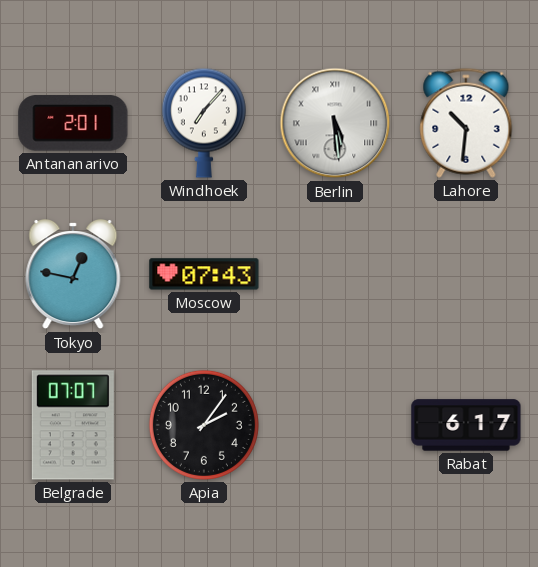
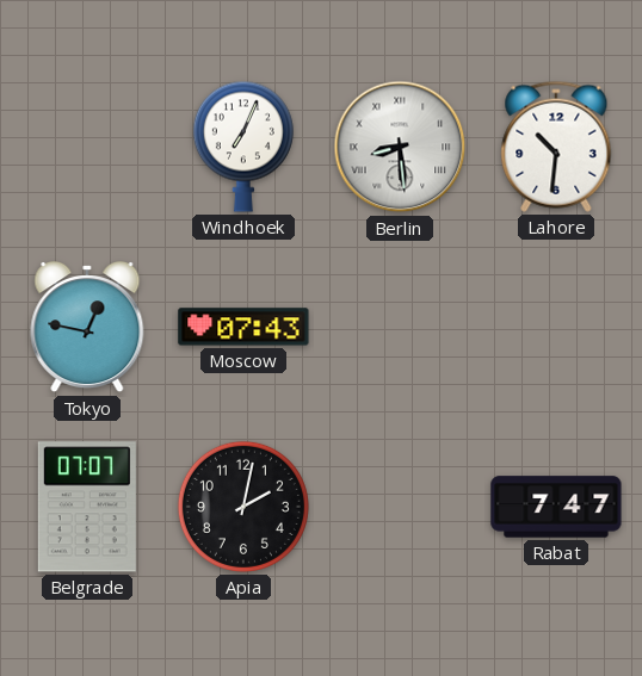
Antananarivo: 2:01 -> none
Windhoek: 7:07 -> 7:04
Berlin: 5:29 -> 8:29
Apia: 2:06 -> 2:02
Rabat: 6:17 -> 7:47
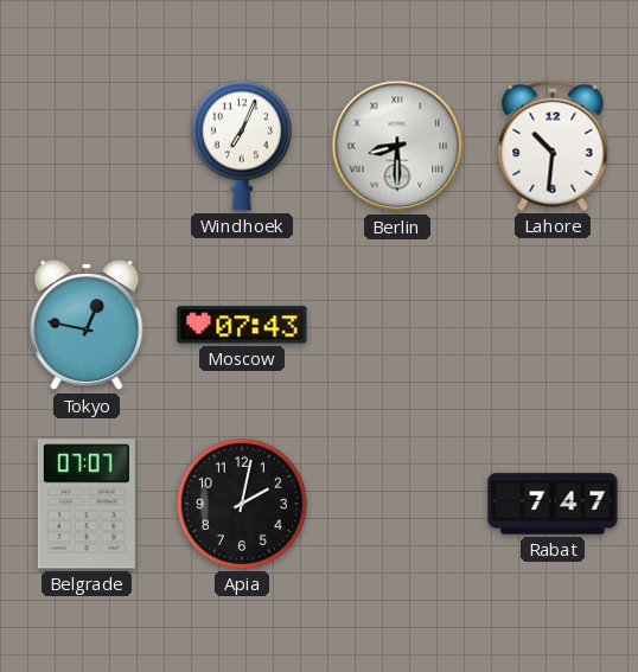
Berlin: 8:29 -> 8:30
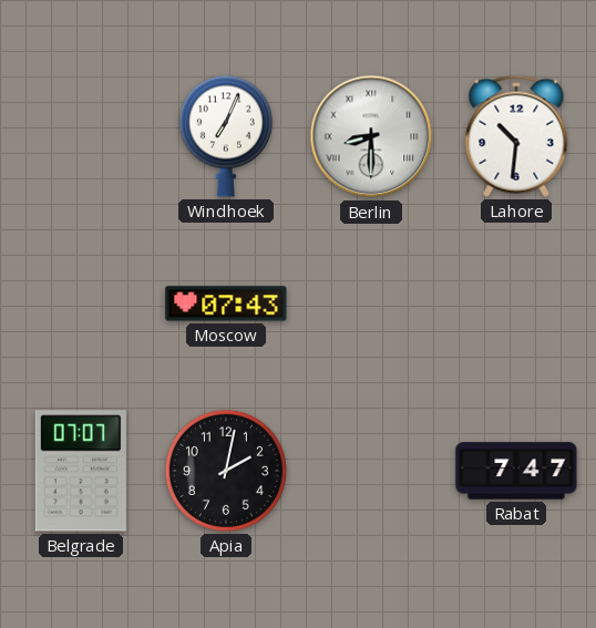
Tokyo: 12:47 -> none
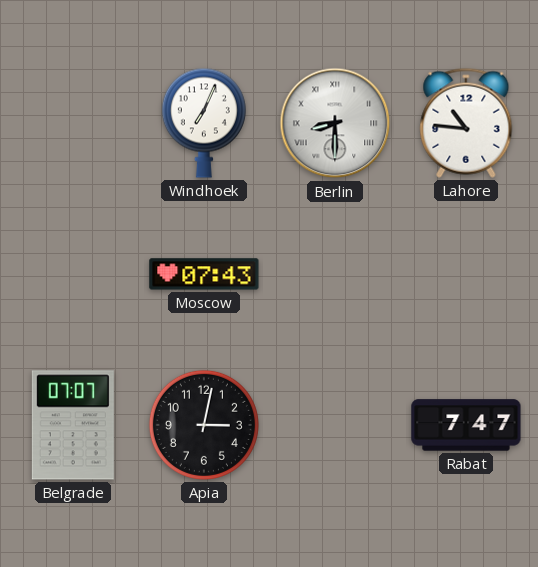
Lahore: 10:31 -> 10:46
Apia: 2:02 -> 3:02
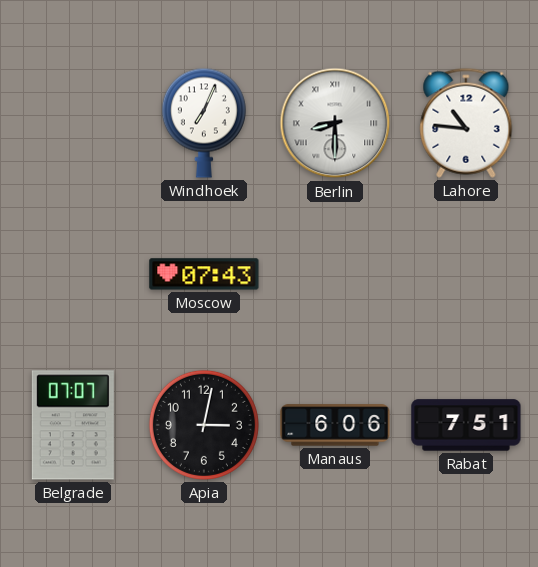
Manaus: none -> 6:06
Rabat: 7:47 -> 7:51
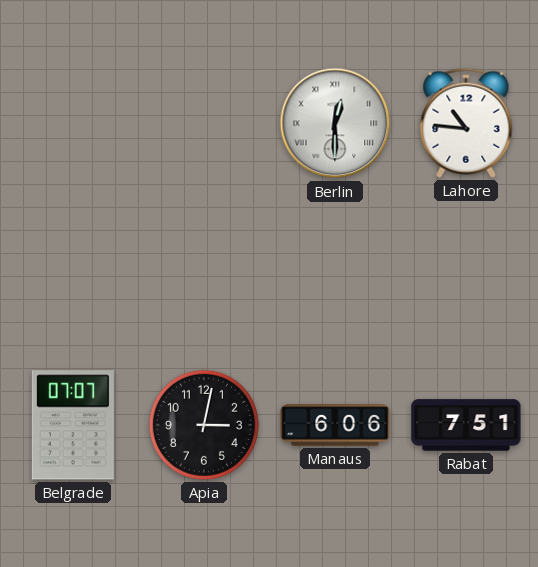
Windhoek: 7:04 -> none
Berlin: 8:30 -> 12:30
Moscow: 07:43 -> none
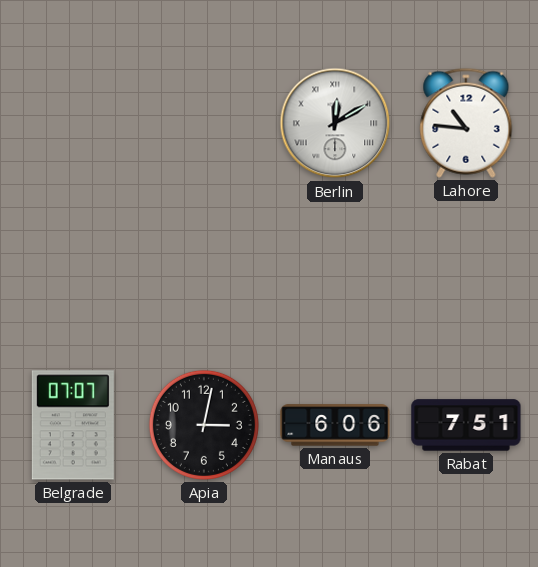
Berlin: 12:30 -> 12:10
